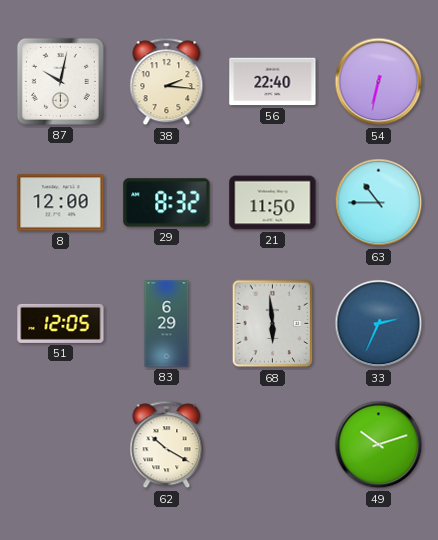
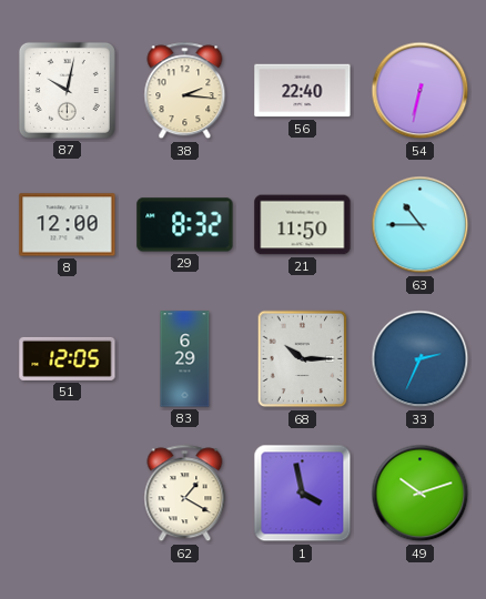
68: 5:59 -> 10:15
62: 10:20 -> 1:20
1: none -> 3:58
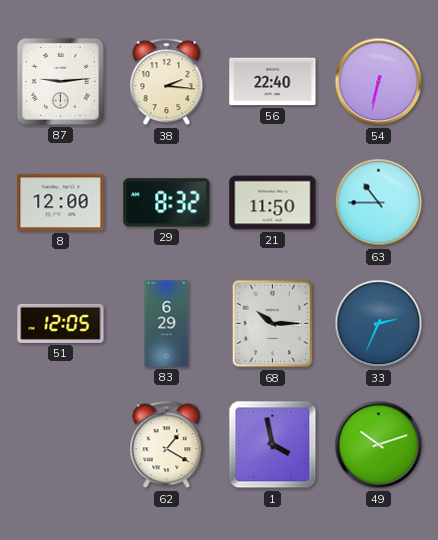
87: 10:02 -> 9:14
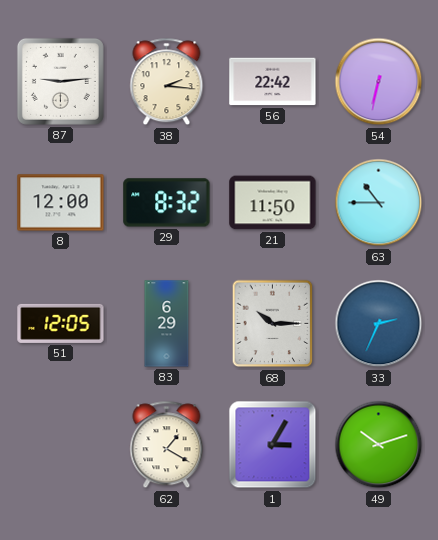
56: 22:40 -> 22:42
1: 3:58 -> 3:05
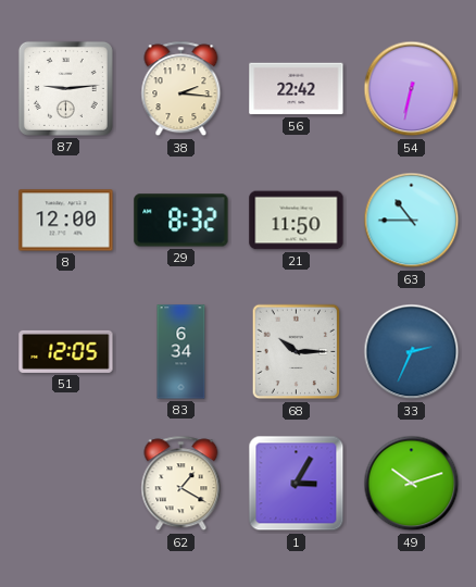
83: 6:29 -> 6:34
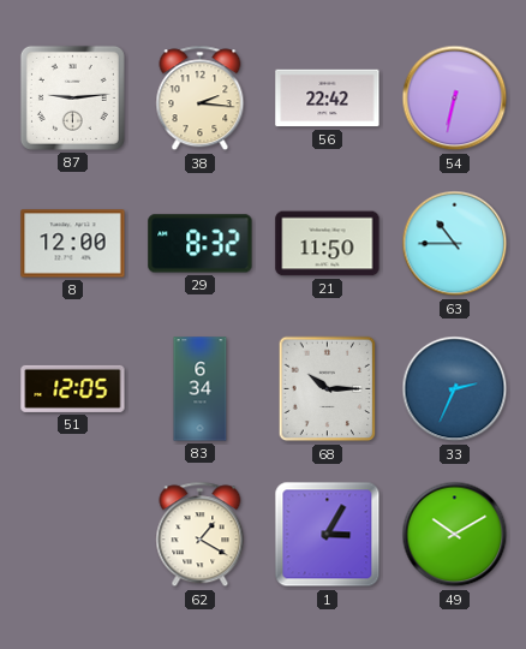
49: 10:12 -> 10:10
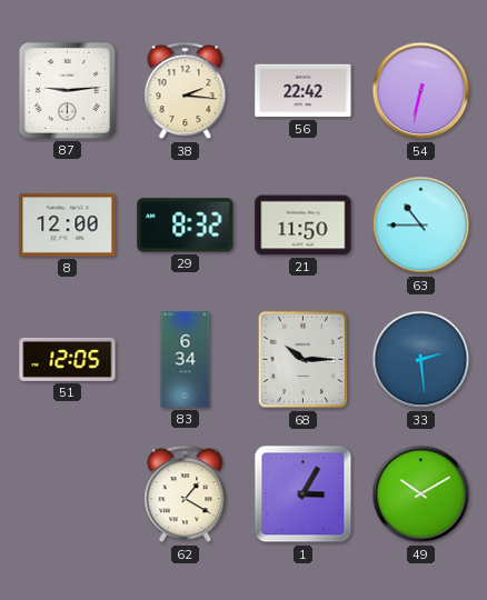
33: 2:34 -> 2:29
